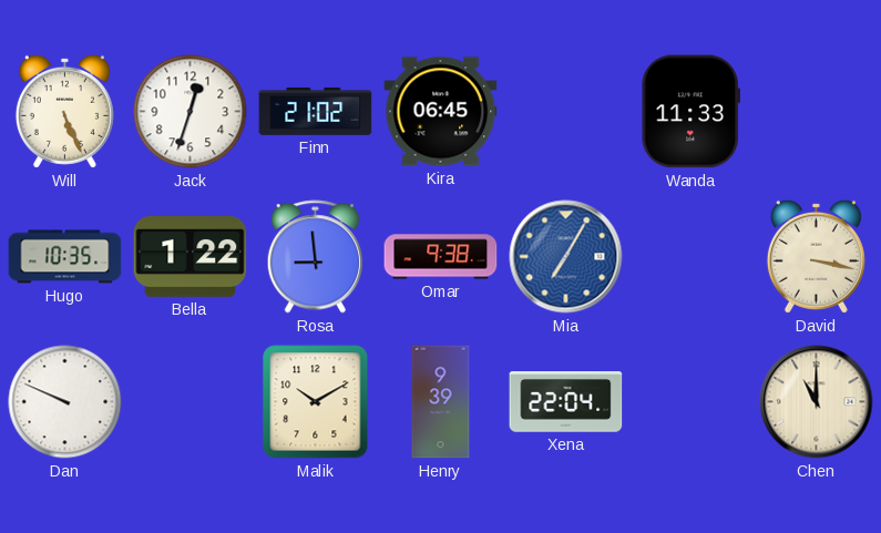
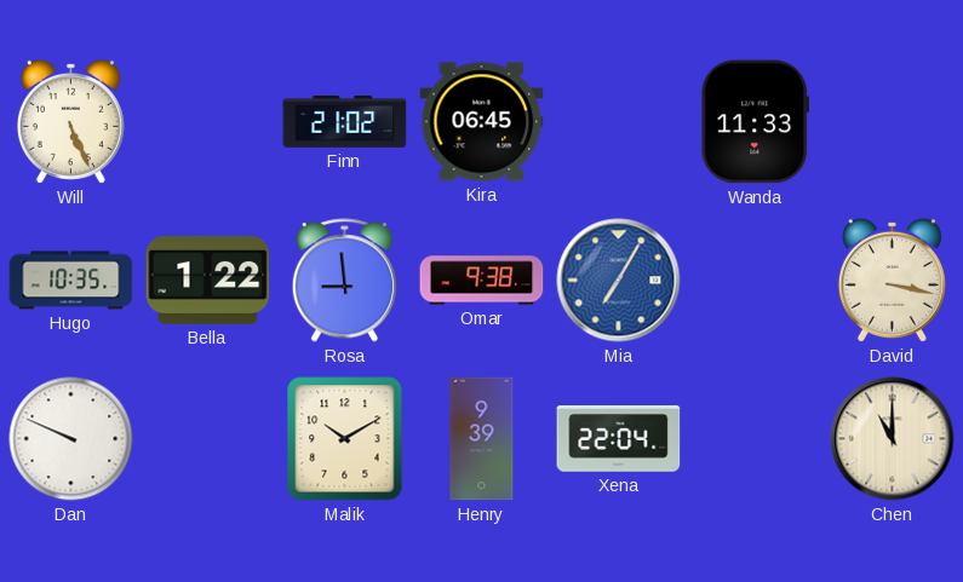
Jack: 12:33 -> none
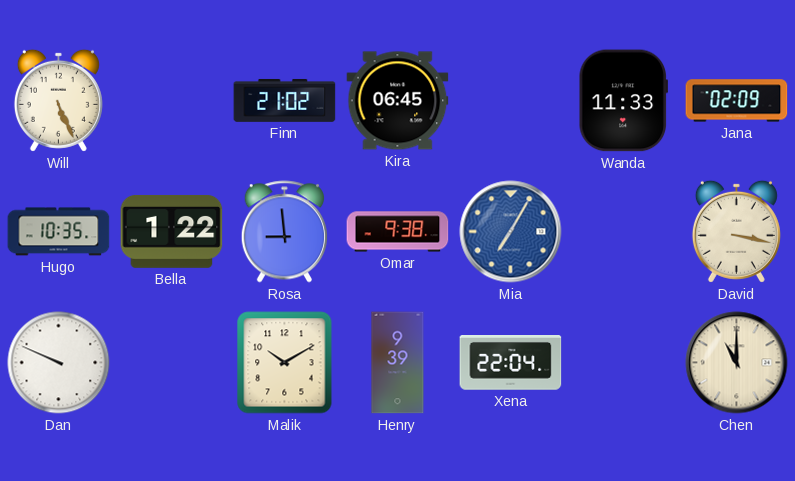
Jana: none -> 02:09
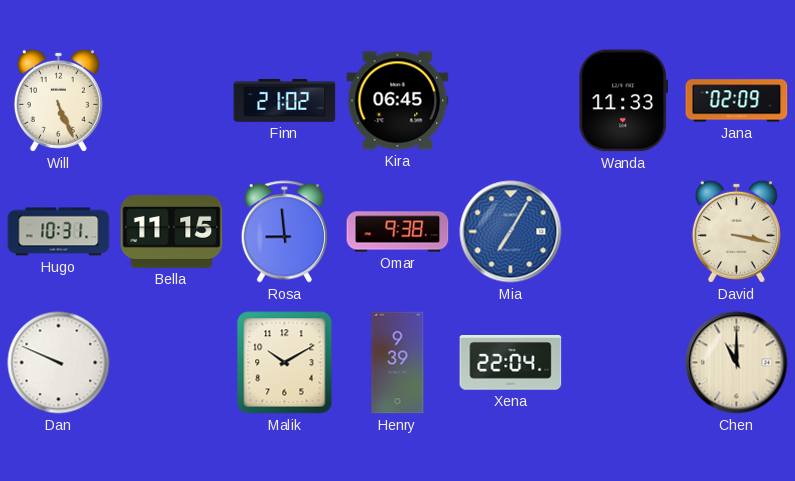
Hugo: 10:35 -> 10:31
Bella: 1:22 -> 11:15
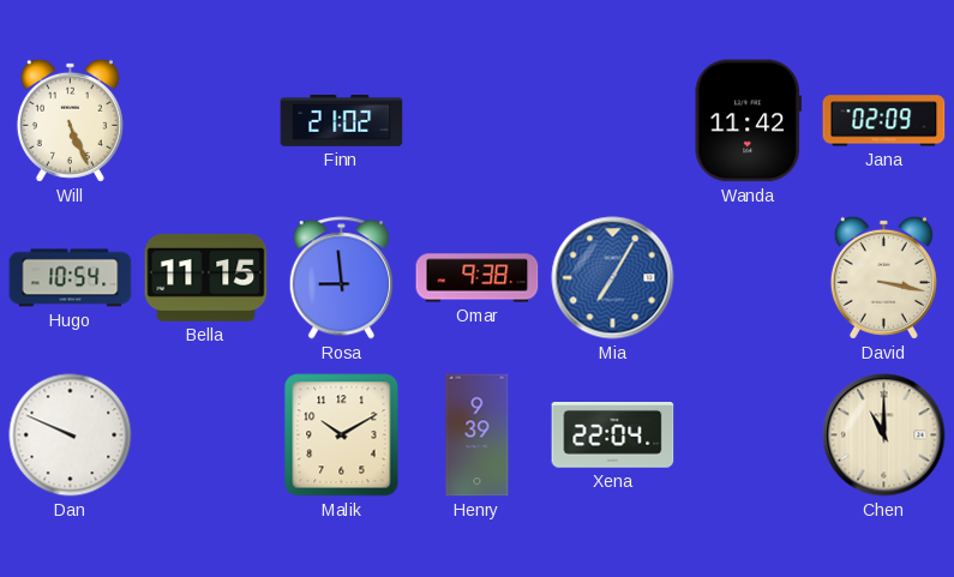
Kira: 06:45 -> none
Wanda: 11:33 -> 11:42
Hugo: 10:31 -> 10:54
